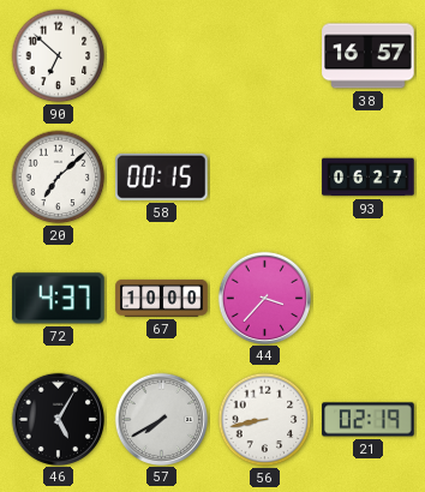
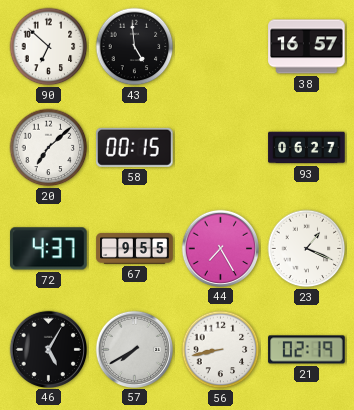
43: none -> 4:59
67: 10:00 -> 9:55
44: 3:37 -> 7:25
23: none -> 1:19
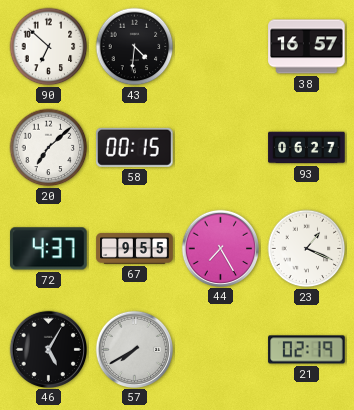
43: 4:59 -> 4:31
56: 8:43 -> none
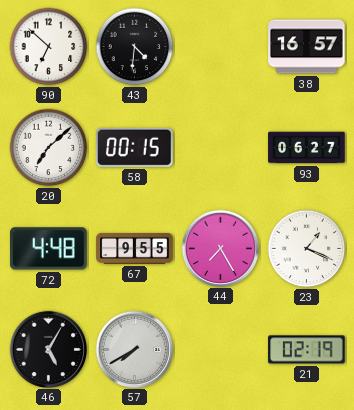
72: 4:37 -> 4:48
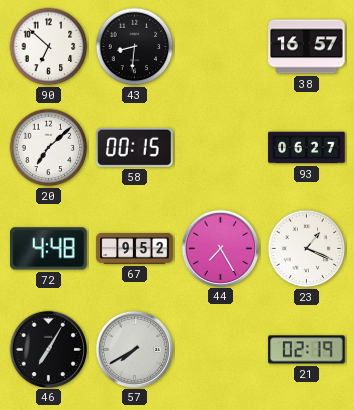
43: 4:31 -> 8:31
67: 9:55 -> 9:52
46: 5:05 -> 7:05
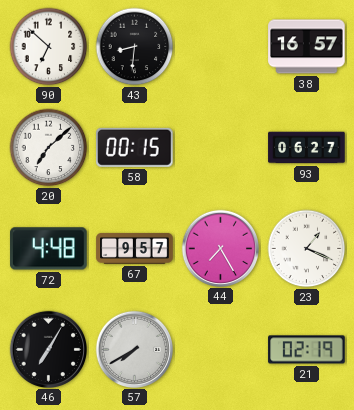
67: 9:52 -> 9:57
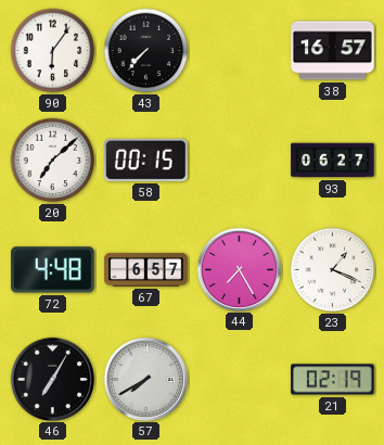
90: 6:52 -> 6:06
43: 8:31 -> 7:37
67: 9:57 -> 6:57
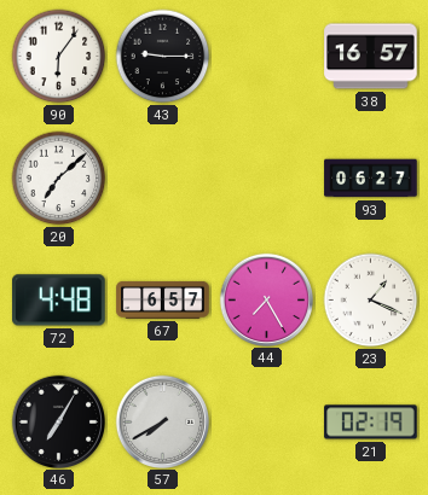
43: 7:37 -> 9:15
58: 00:15 -> none
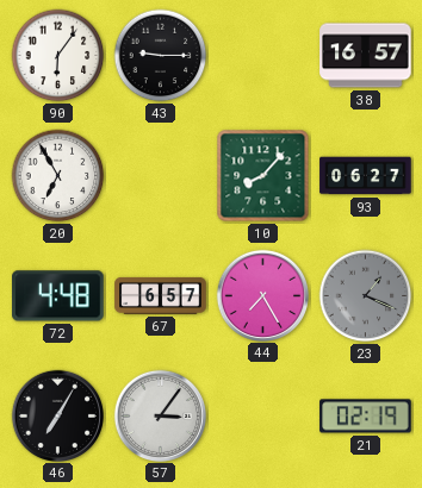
20: 7:08 -> 6:55
10: none -> 8:07
23 dial: white -> grey
57: 7:40 -> 3:06
